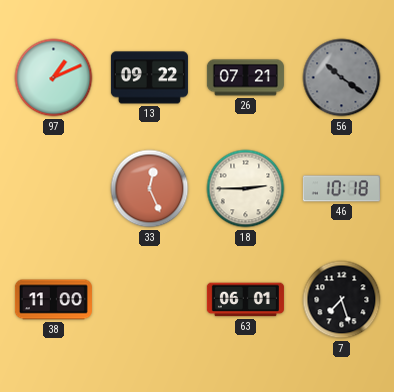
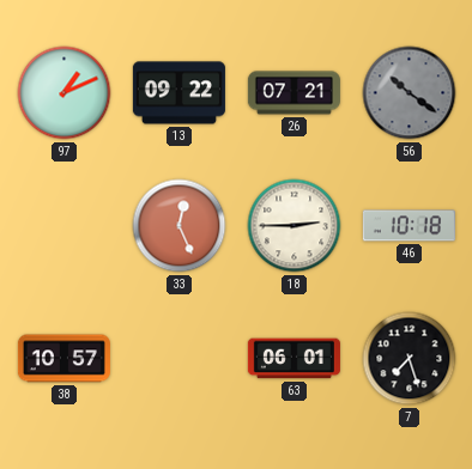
38: 11:00 -> 10:57
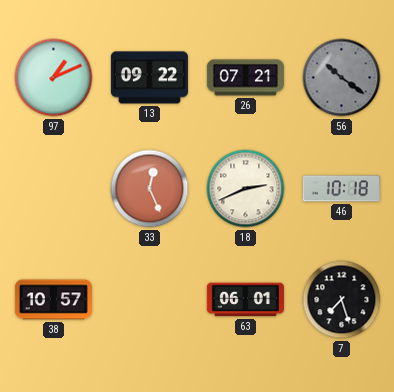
18: 2:45 -> 2:41
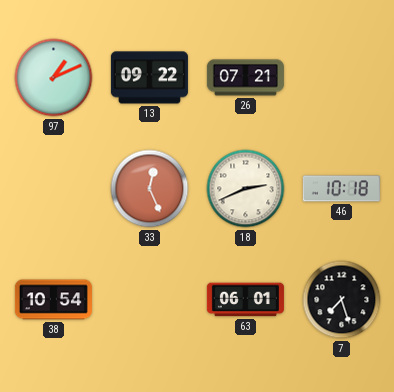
56: 10:21 -> none
38: 10:57 -> 10:54
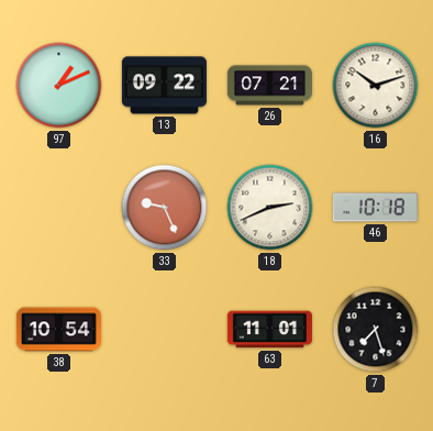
16: none -> 10:12
33: 12:26 -> 9:26
63: 06:01 -> 11:01
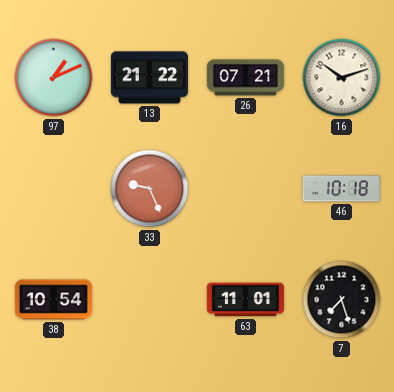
13: 09:22 -> 21:22
18: 2:41 -> none
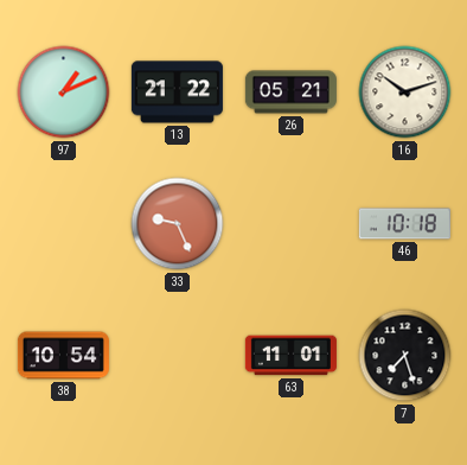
26: 07:21 -> 05:21
